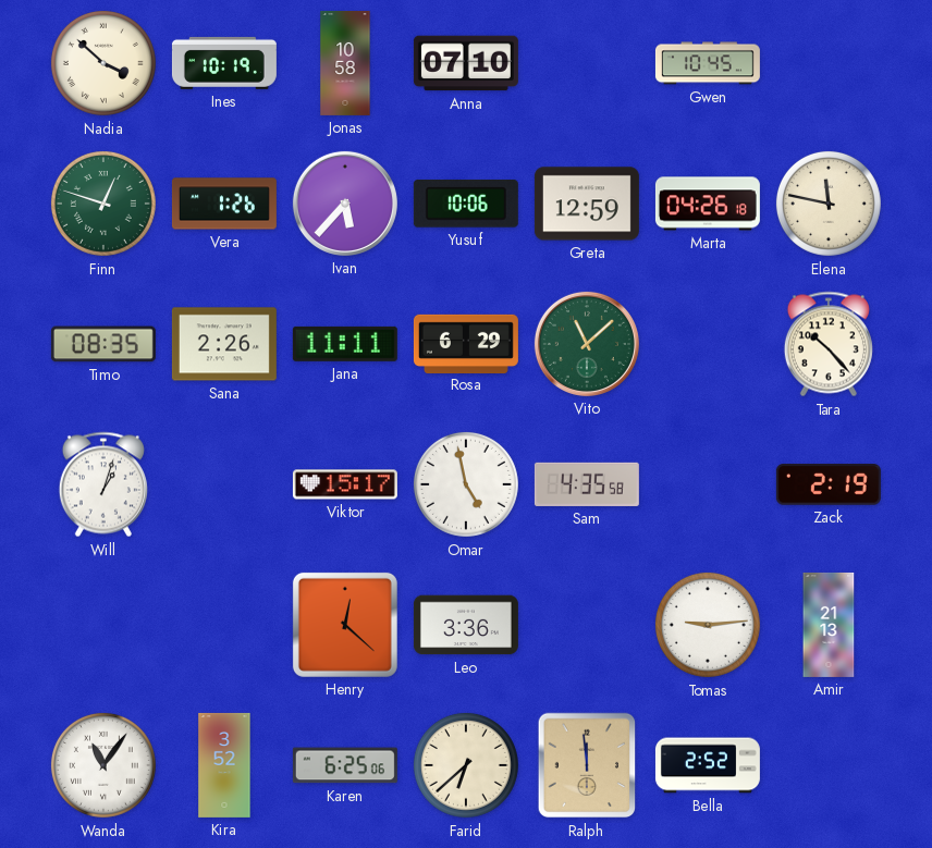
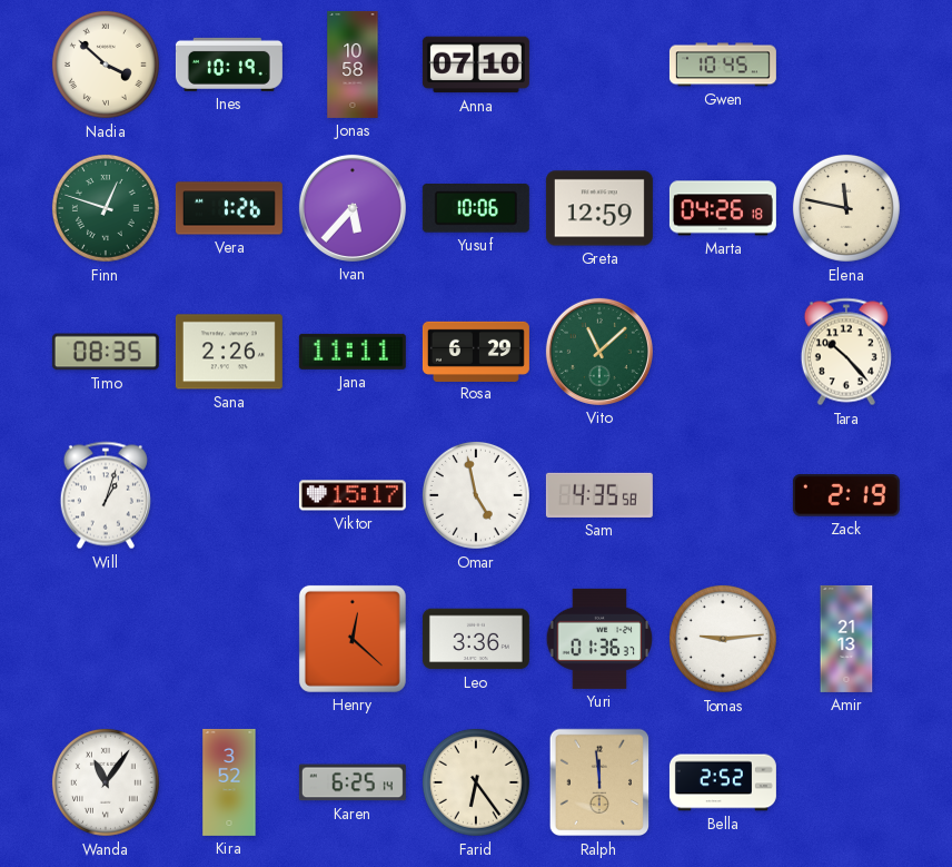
Yuri: none -> 01:36
Karen: 6:25:06 -> 6:25:14
Farid: 6:38 -> 6:24
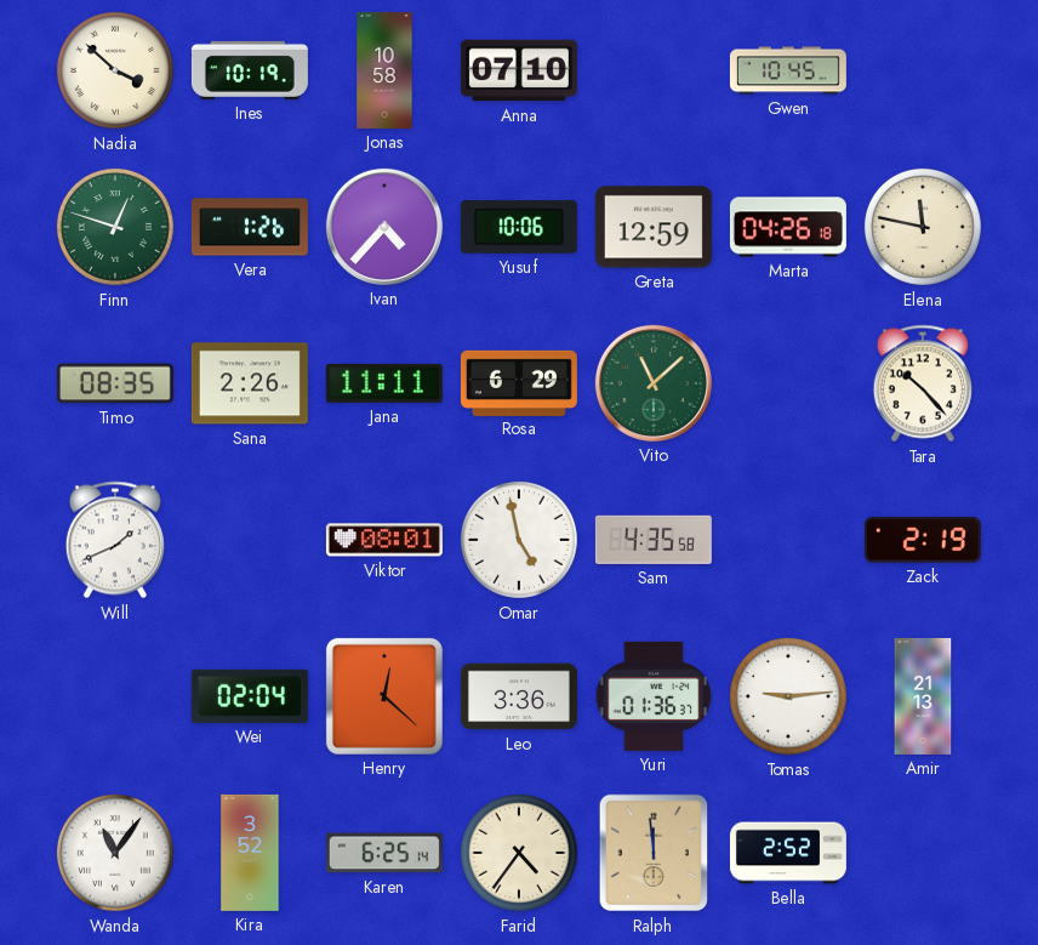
Ivan: 5:37 -> 4:37
Will: 1:03 -> 1:41
Viktor: 15:17 -> 08:01
Wei: none -> 02:04
Farid: 6:24 -> 4:36
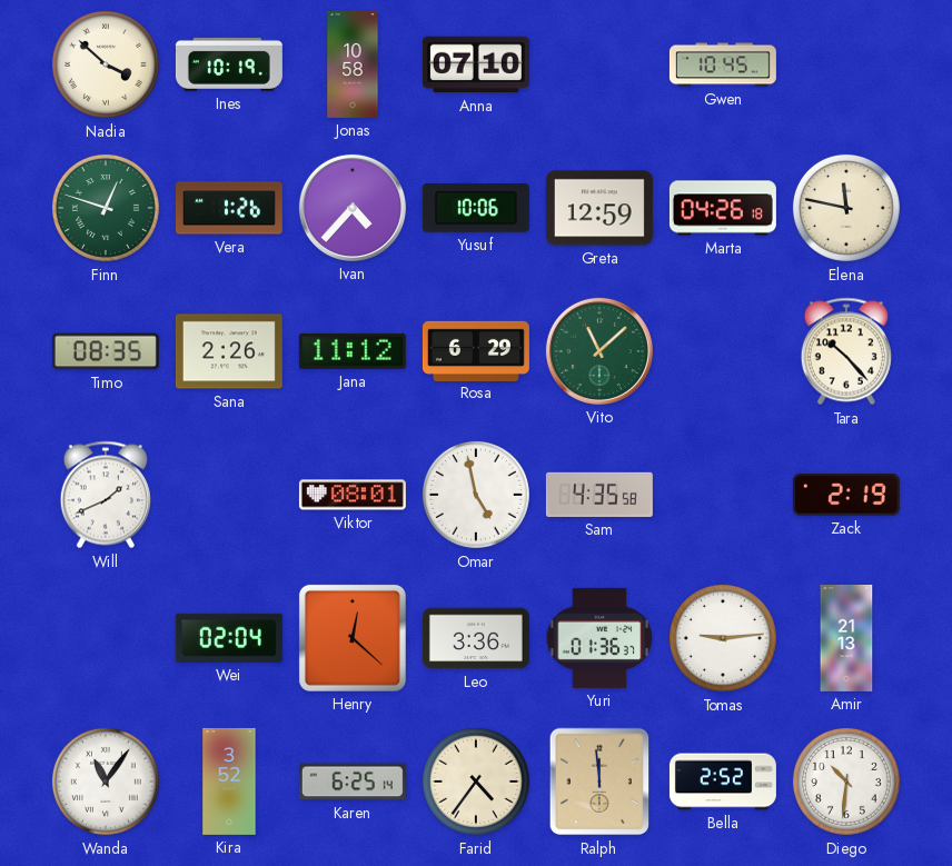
Jana: 11:11 -> 11:12
Diego: none -> 10:31
